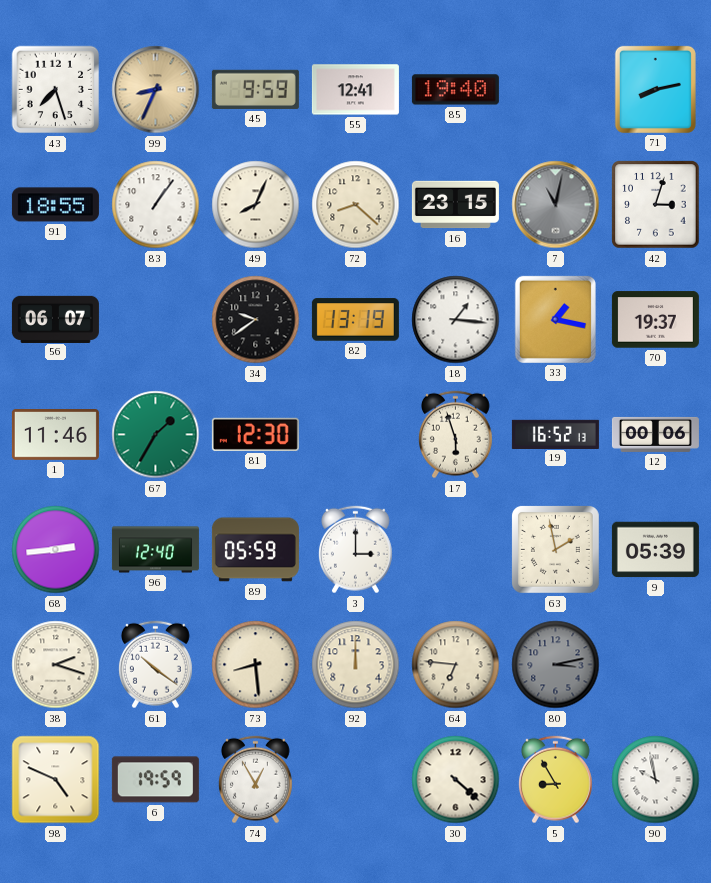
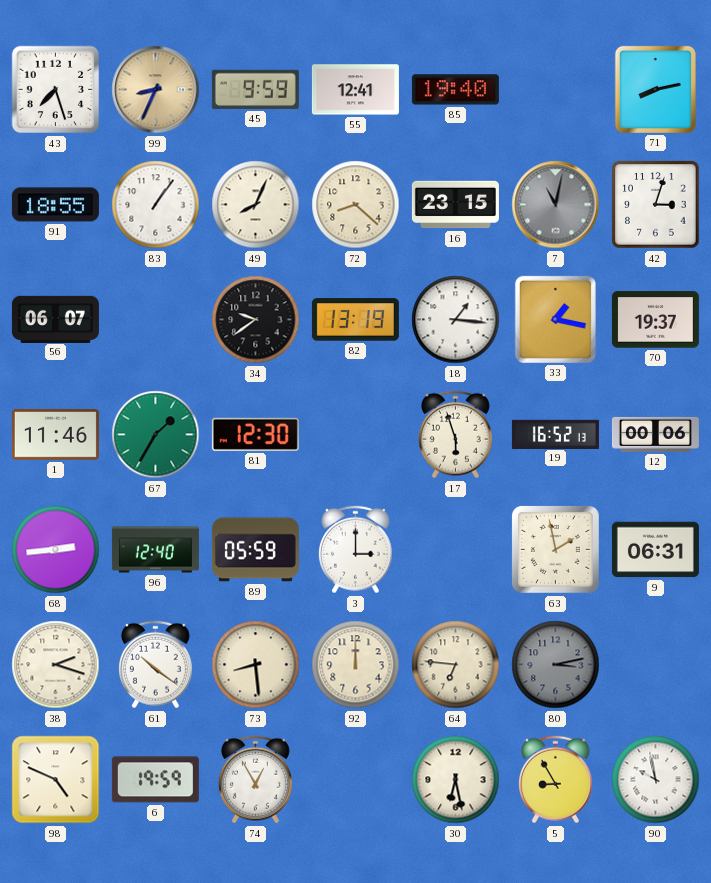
9: 05:39 -> 06:31
30: 4:22 -> 6:28
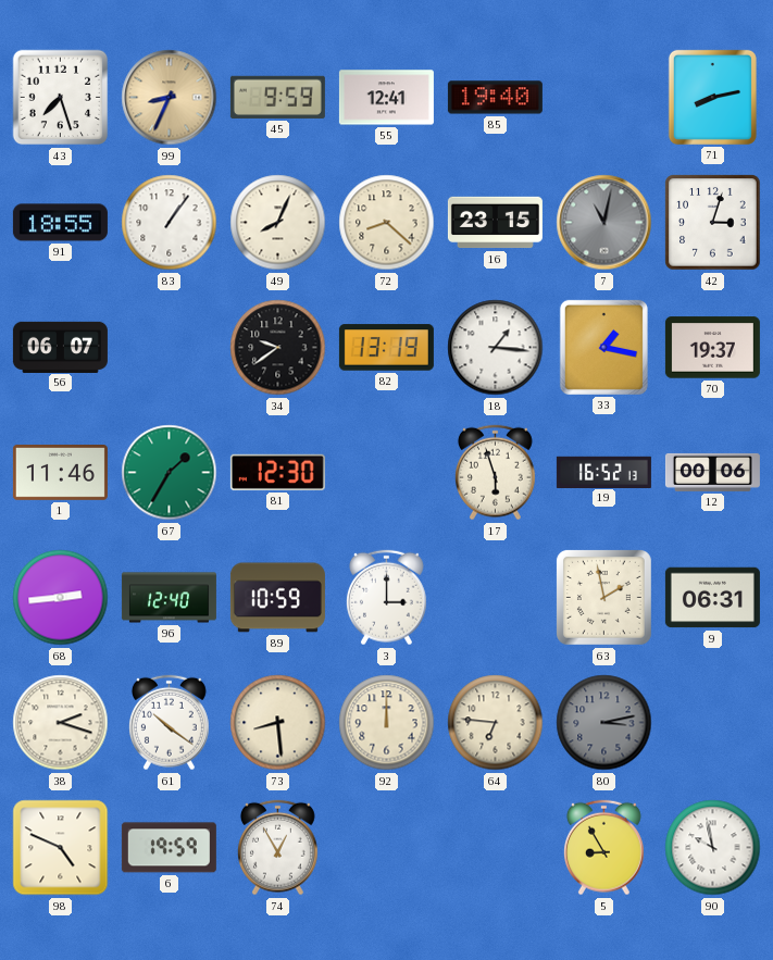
89: 05:59 -> 10:59
30: 6:28 -> none
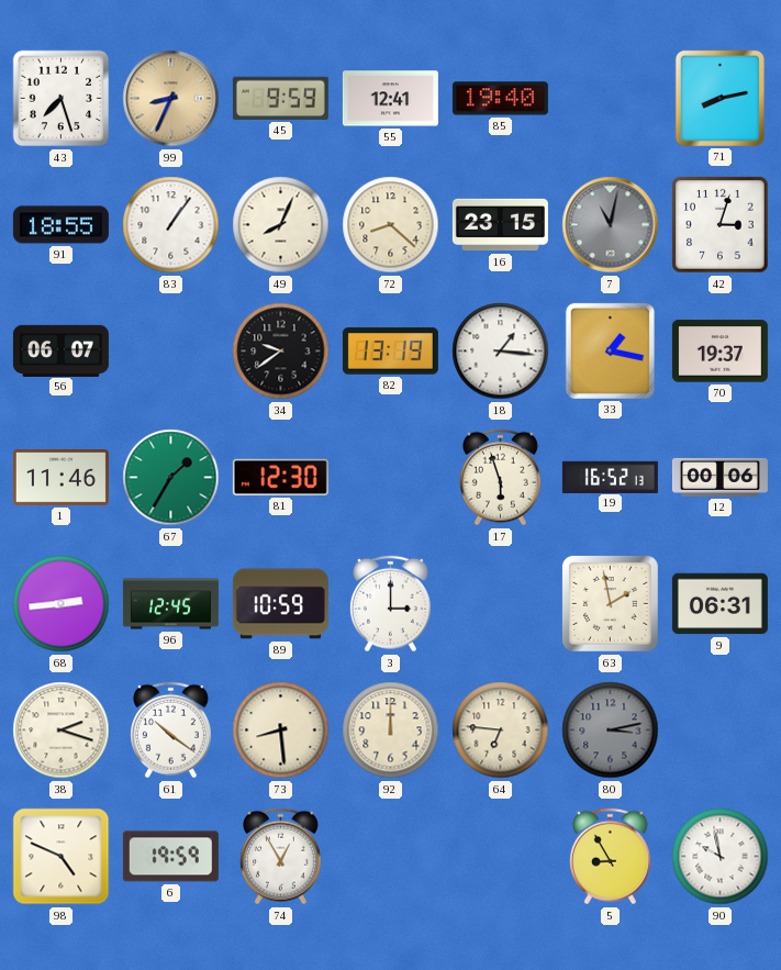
96: 12:40 -> 12:45
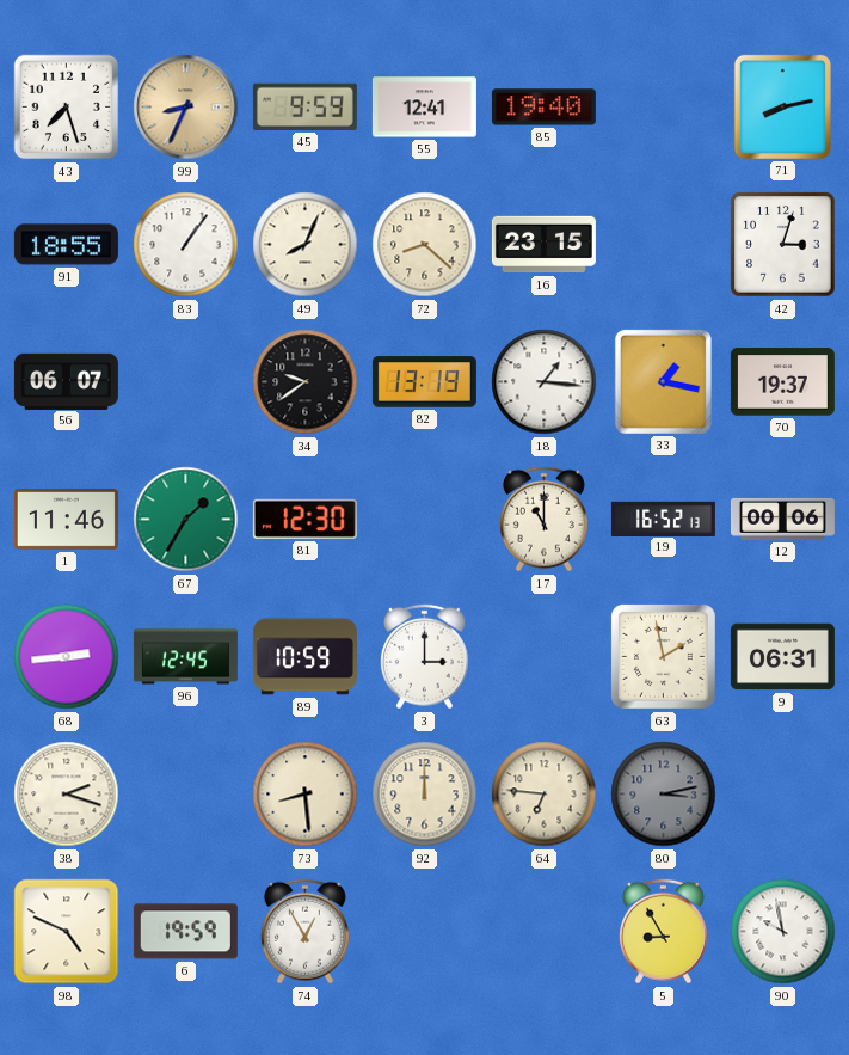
7: 11:02 -> none
17: 5:57 -> 11:00
61: 10:21 -> none
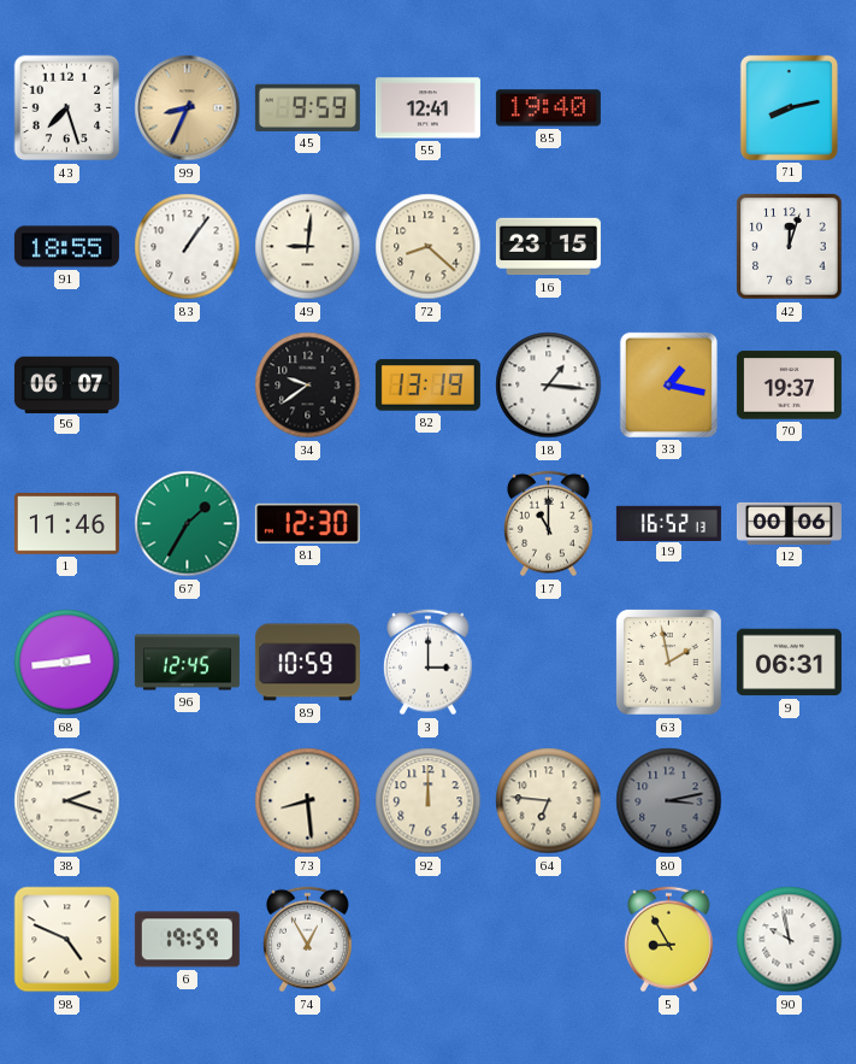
49: 8:04 -> 9:01
42: 3:03 -> 12:03
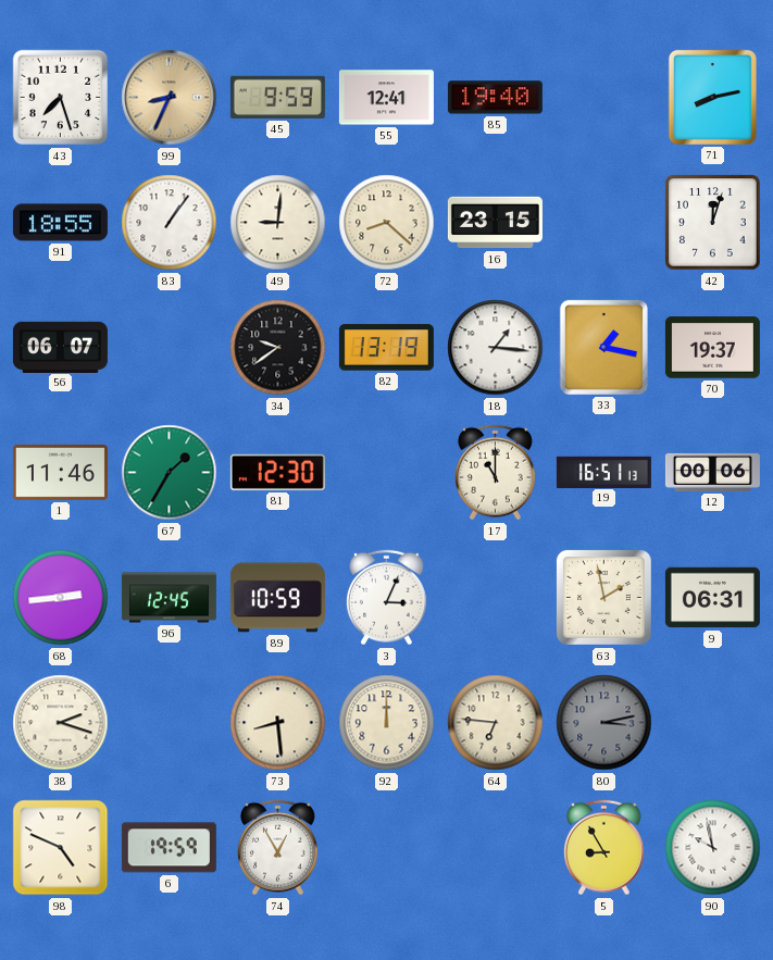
19: 16:52 -> 16:51
3: 3:00 -> 3:04
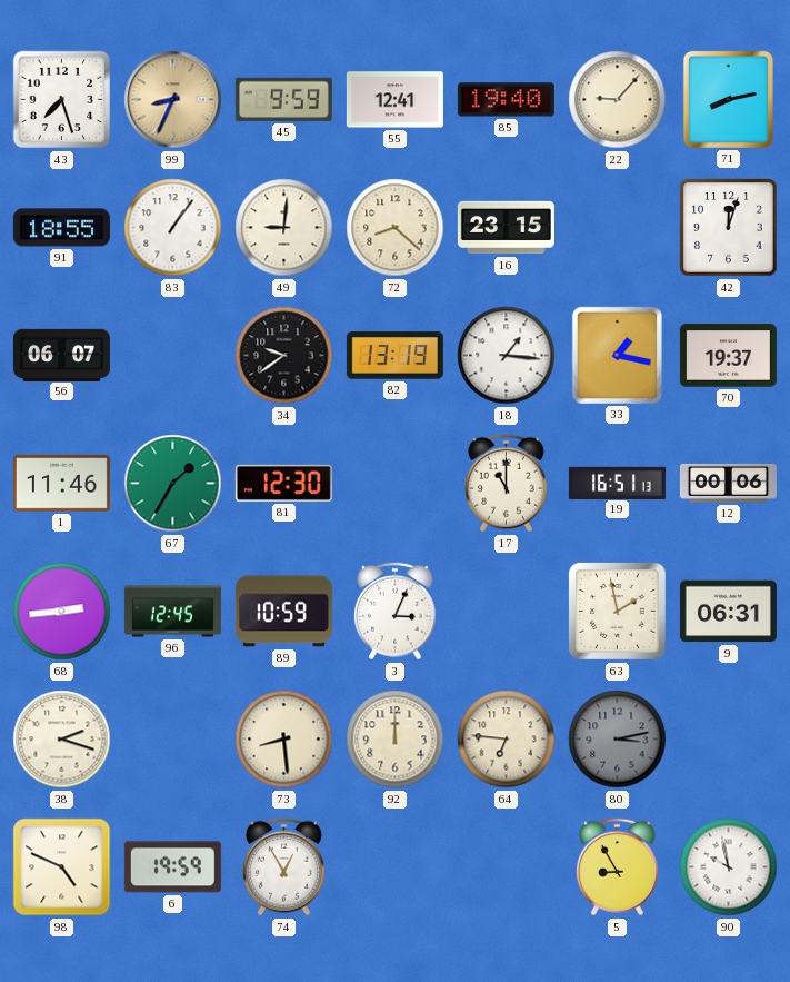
22: none -> 9:07
